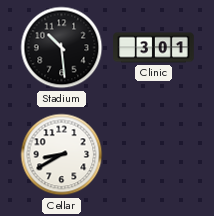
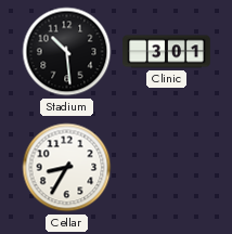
Cellar: 8:40 -> 8:35
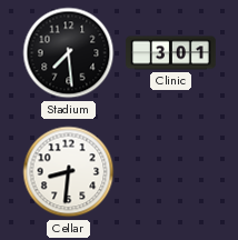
Stadium: 10:29 -> 7:29
Cellar: 8:35 -> 8:31
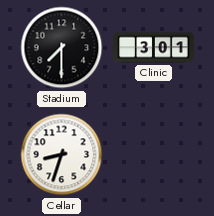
Stadium: 7:29 -> 7:30
Cellar: 8:31 -> 8:33
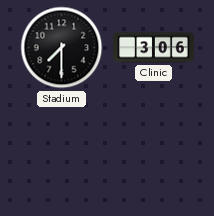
Clinic: 3:01 -> 3:06
Cellar: 8:33 -> none
